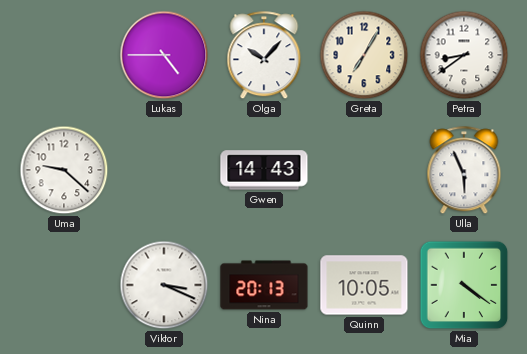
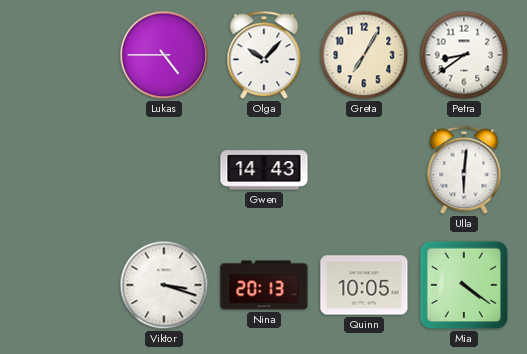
Uma: 9:22 -> none
Ulla: 5:56 -> 6:01
Viktor: 3:19 -> 3:18
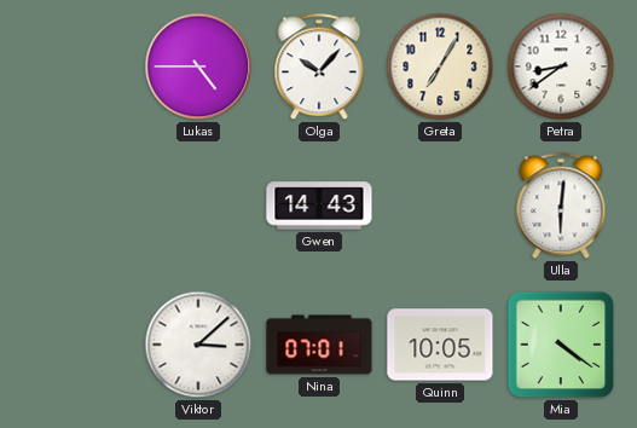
Viktor: 3:18 -> 3:08
Nina: 20:13 -> 07:01
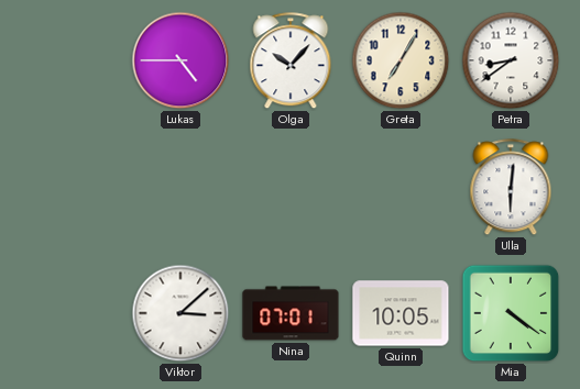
Gwen: 14:43 -> none
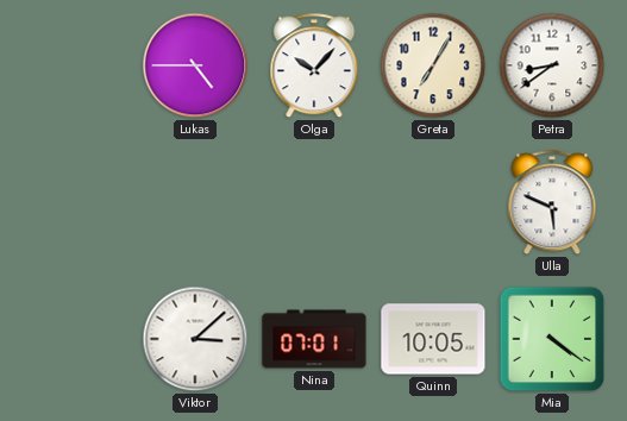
Ulla: 6:01 -> 5:49
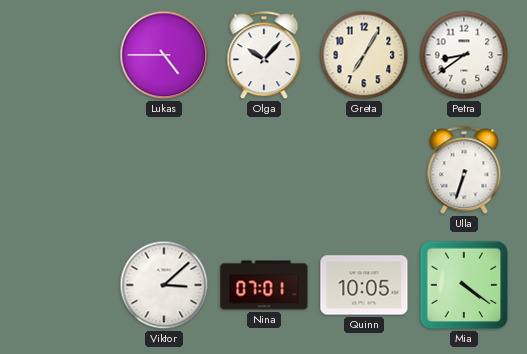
Ulla: 5:49 -> 6:33
